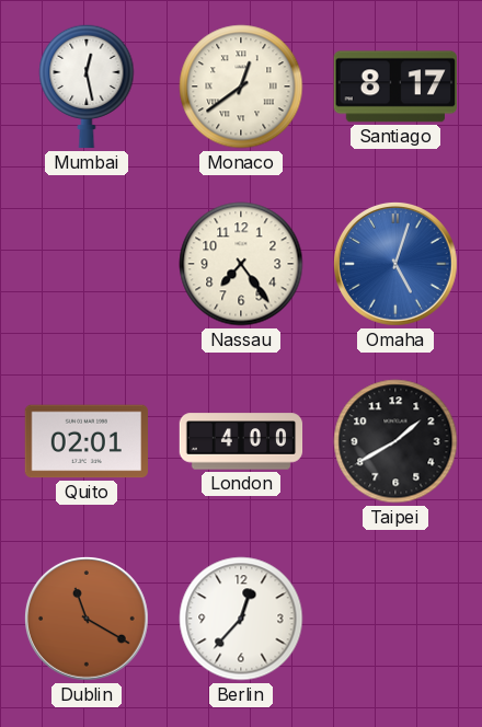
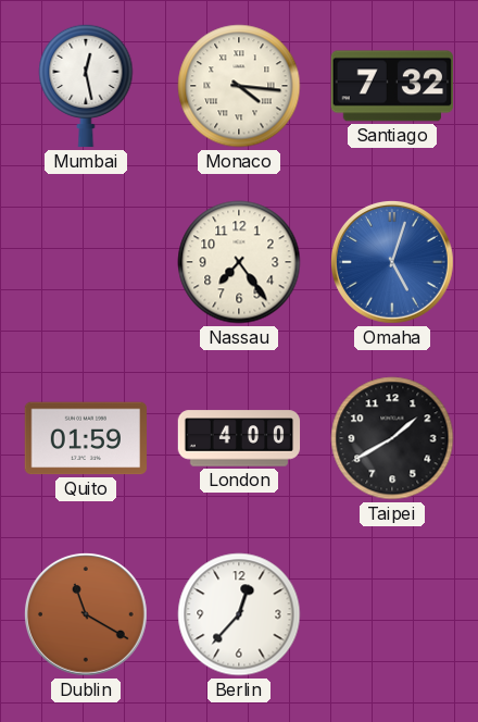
Monaco: 12:39 -> 4:16
Santiago: 8:17 -> 7:32
Quito: 02:01 -> 01:59
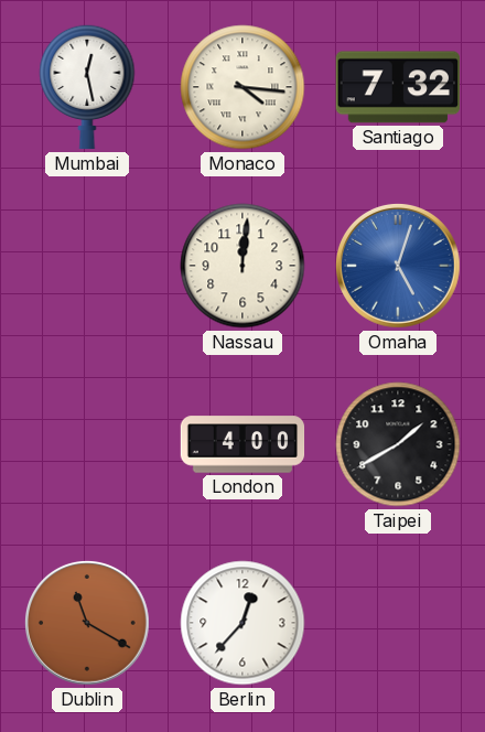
Nassau: 7:24 -> 12:01
Quito: 01:59 -> none
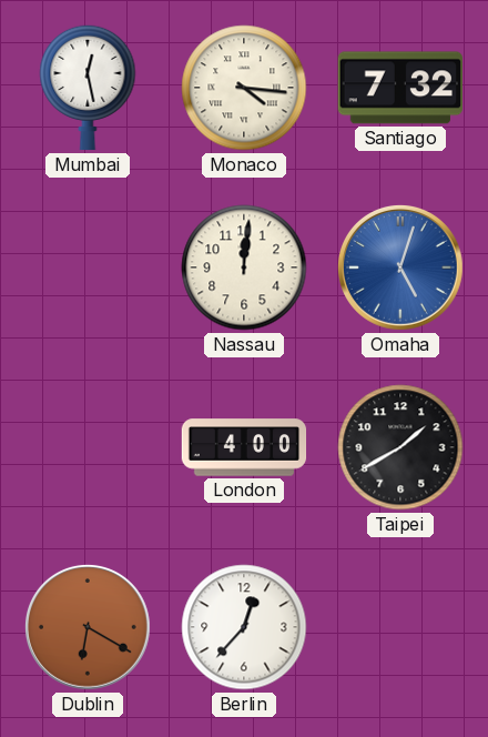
Dublin: 11:20 -> 6:20
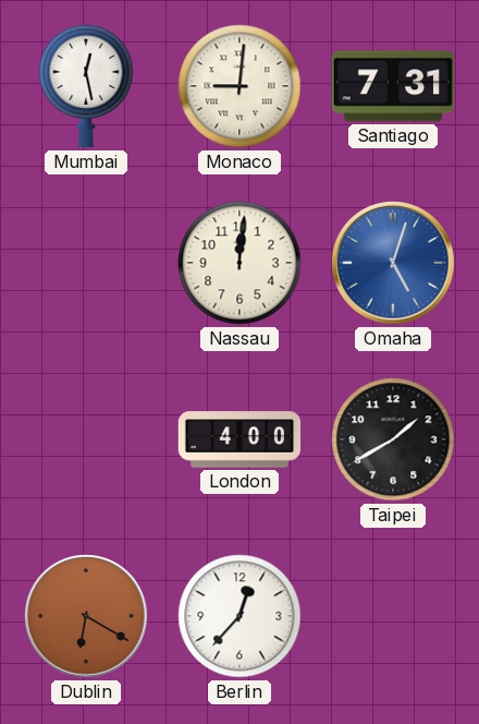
Monaco: 4:16 -> 9:01
Santiago: 7:32 -> 7:31
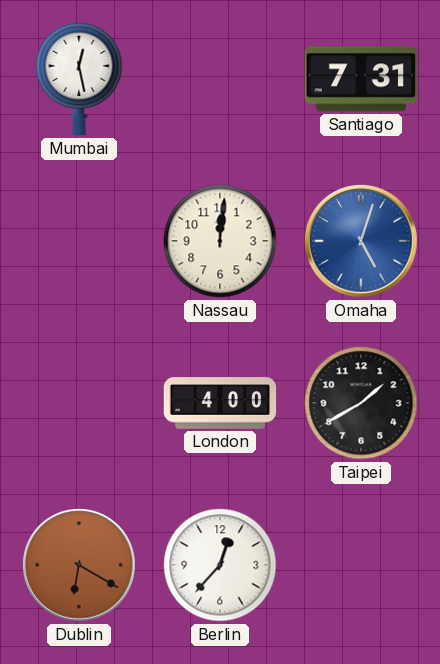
Monaco: 9:01 -> none
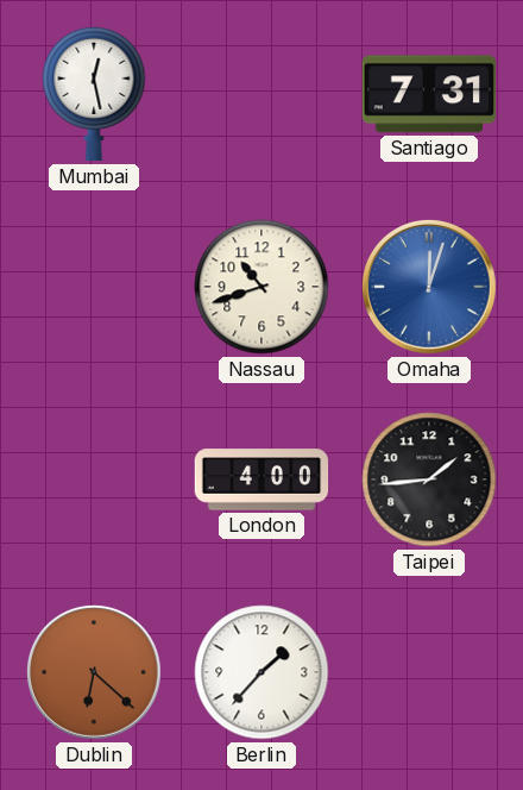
Nassau: 12:01 -> 10:42
Omaha: 5:03 -> 12:03
Taipei: 1:40 -> 1:44
Dublin: 6:20 -> 6:22
Berlin: 12:37 -> 1:37
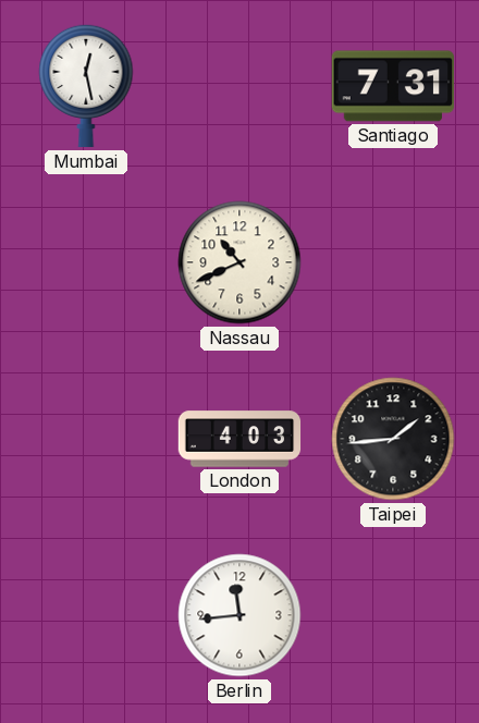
Nassau: 10:42 -> 10:41
Omaha: 12:03 -> none
London: 4:00 -> 4:03
Dublin: 6:22 -> none
Berlin: 1:37 -> 11:44
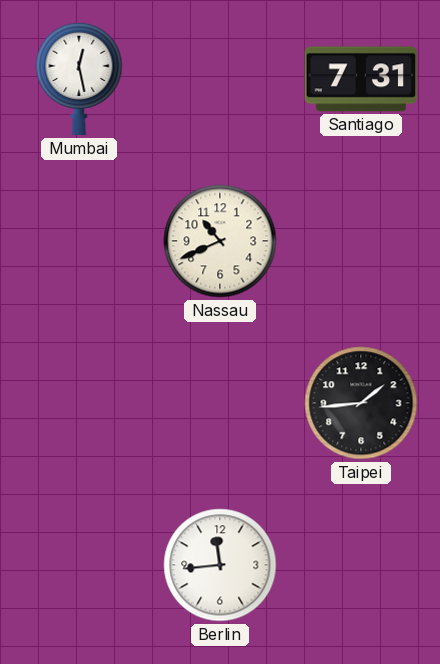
London: 4:03 -> none
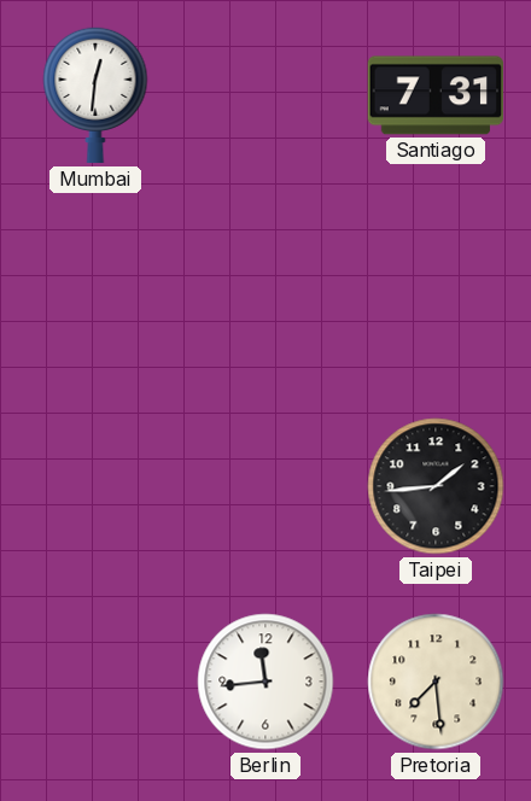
Mumbai: 12:28 -> 12:31
Nassau: 10:41 -> none
Pretoria: none -> 7:29
